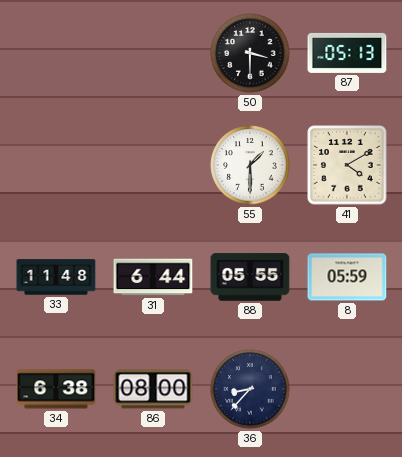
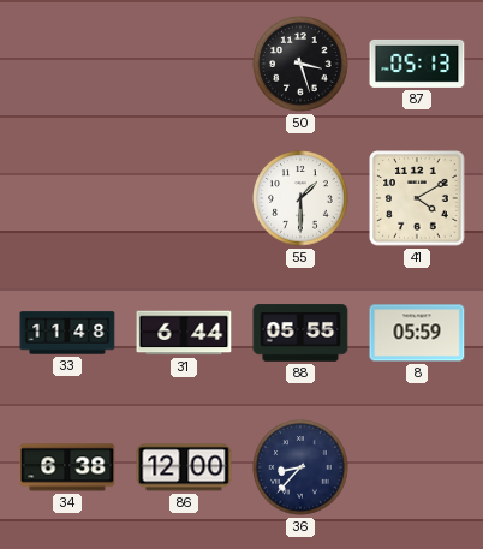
50: 3:30 -> 3:27
86: 08:00 -> 12:00
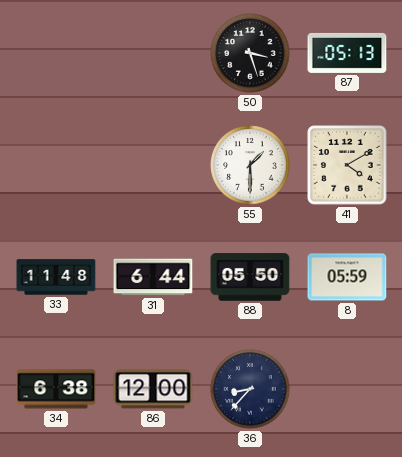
88: 05:55 -> 05:50
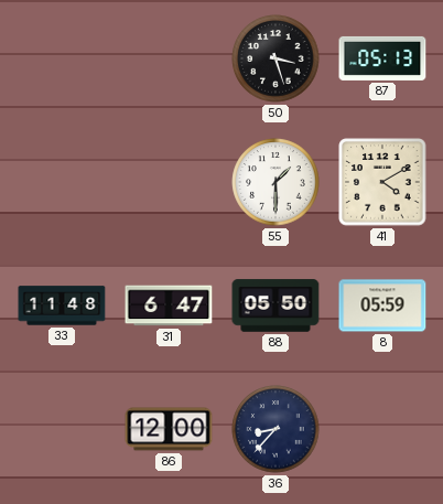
31: 6:44 -> 6:47
34: 6:38 -> none
